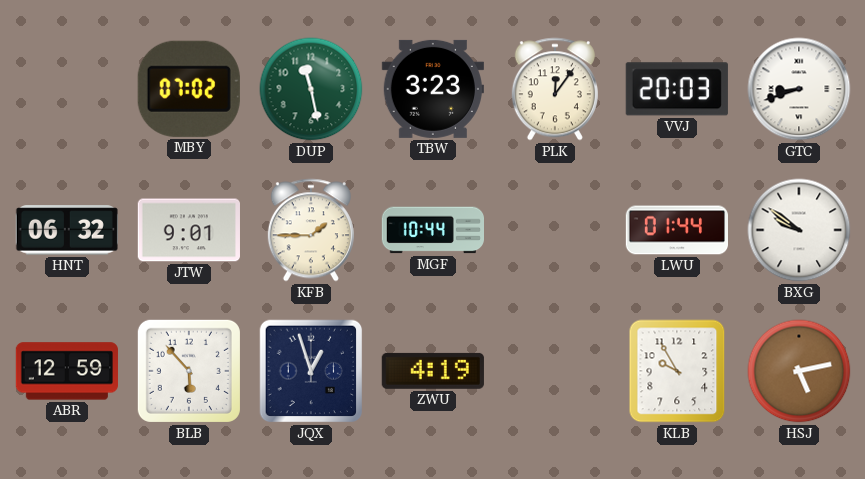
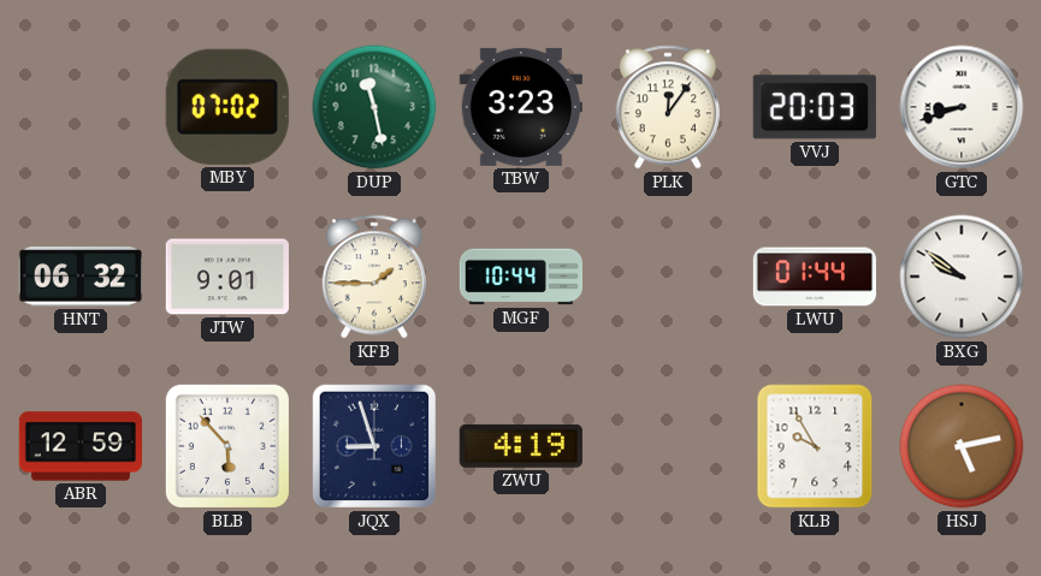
JQX: 12:57 -> 8:57
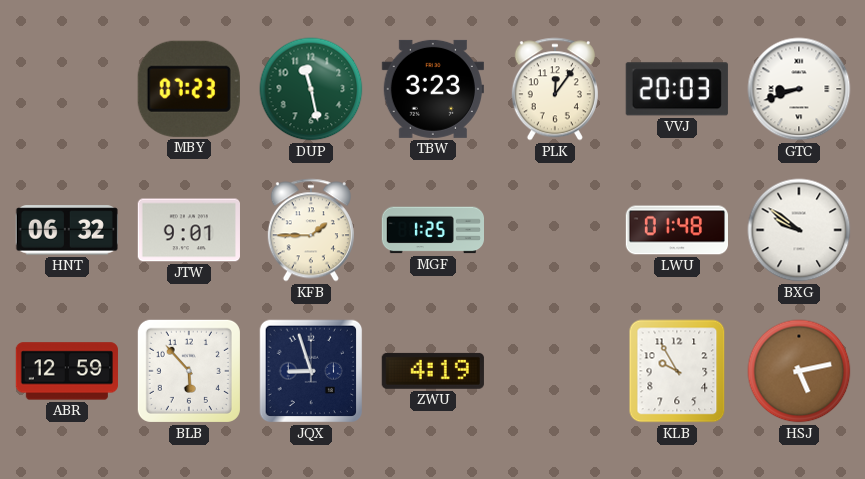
MBY: 07:02 -> 07:23
MGF: 10:44 -> 1:25
LWU: 01:44 -> 01:48
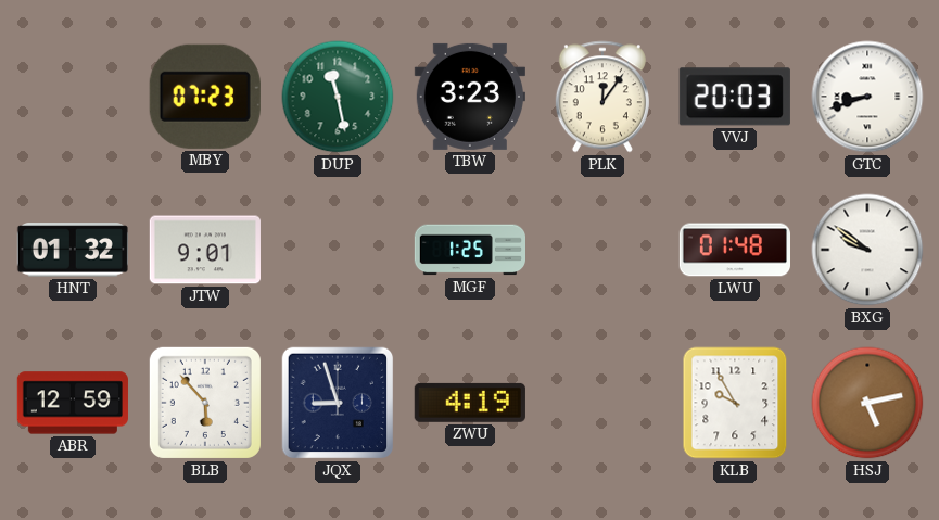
HNT: 06:32 -> 01:32
KFB: 1:45 -> none
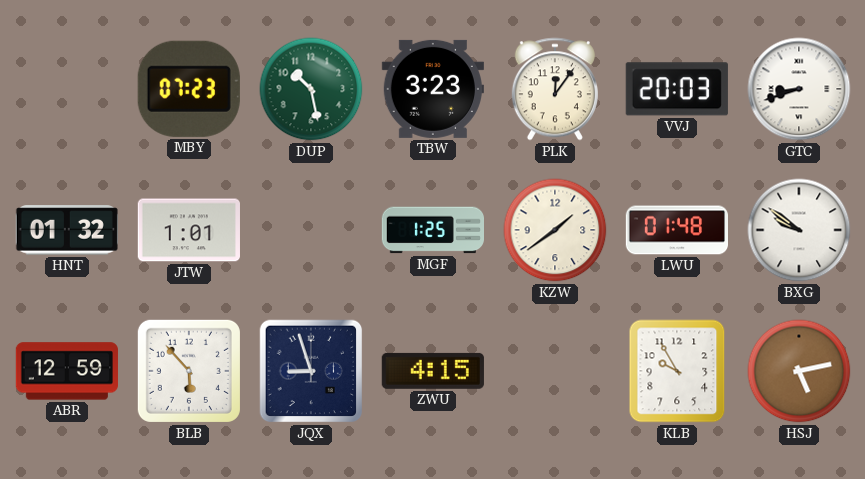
DUP: 11:28 -> 10:28
JTW: 9:01 -> 1:01
KZW: none -> 1:39
ZWU: 4:19 -> 4:15
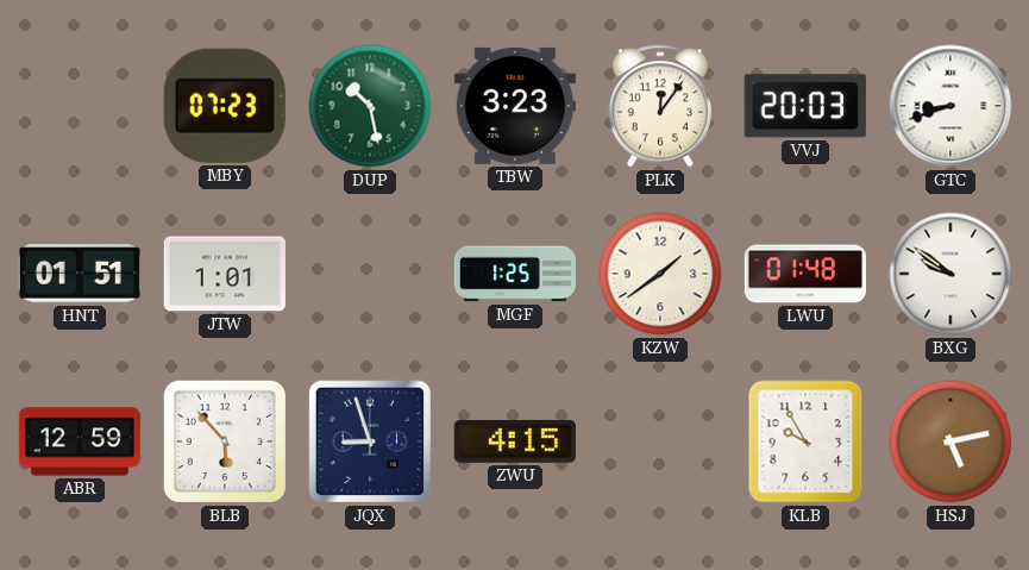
HNT: 01:32 -> 01:51
